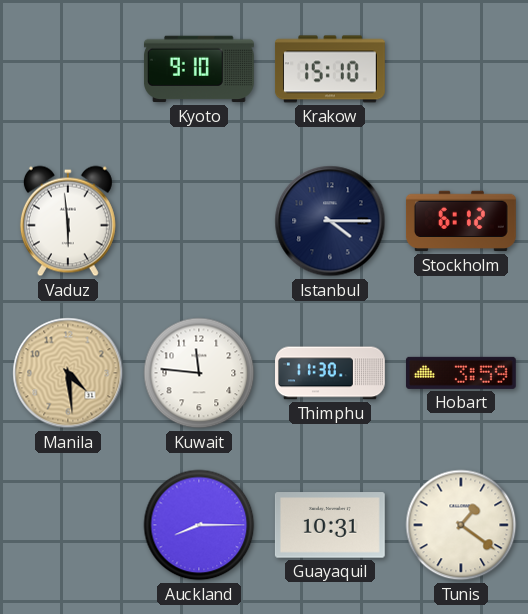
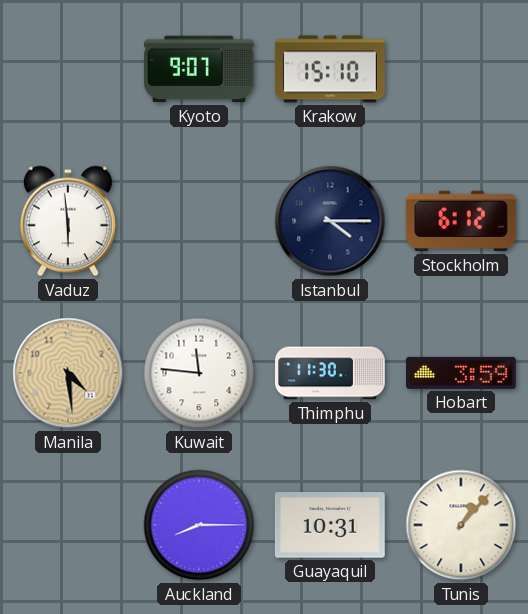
Kyoto: 9:10 -> 9:07
Tunis: 1:21 -> 1:07
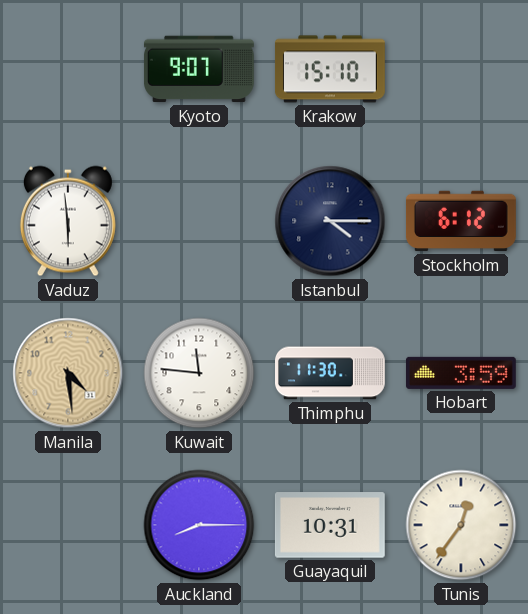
Tunis: 1:07 -> 12:36
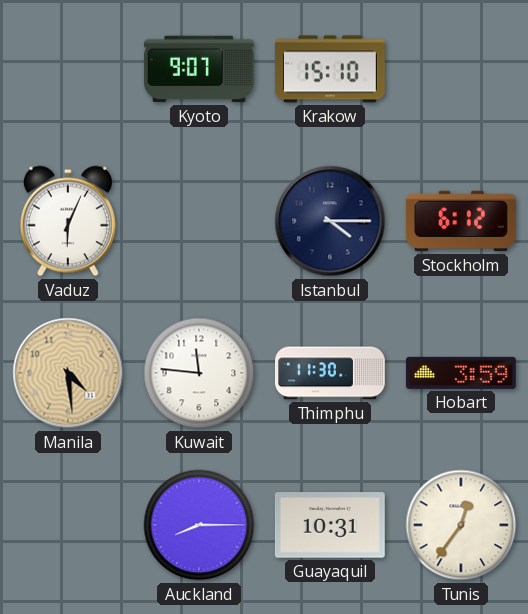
Vaduz: 5:59 -> 6:04
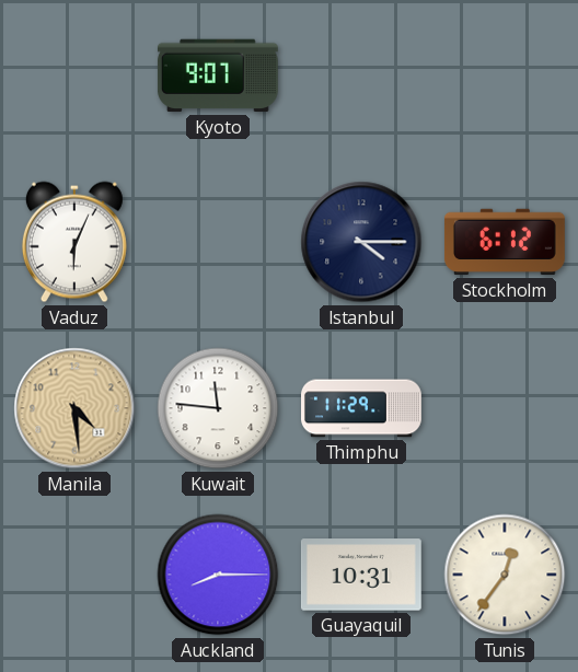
Krakow: 15:10 -> none
Thimphu: 11:30 -> 11:29
Hobart: 3:59 -> none
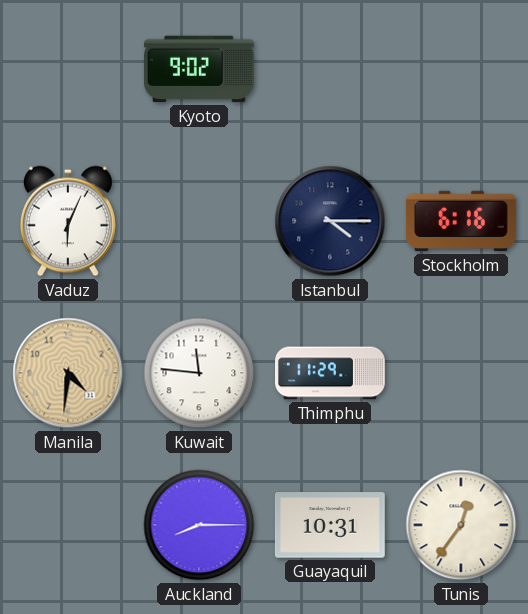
Kyoto: 9:07 -> 9:02
Stockholm: 6:12 -> 6:16
Manila: 4:29 -> 4:31
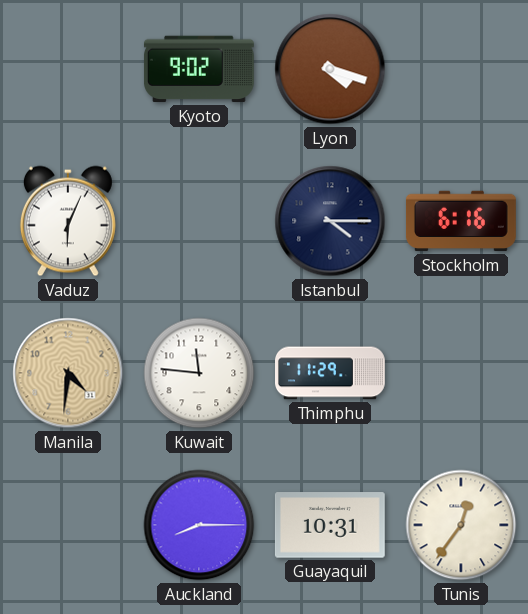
Lyon: none -> 4:18
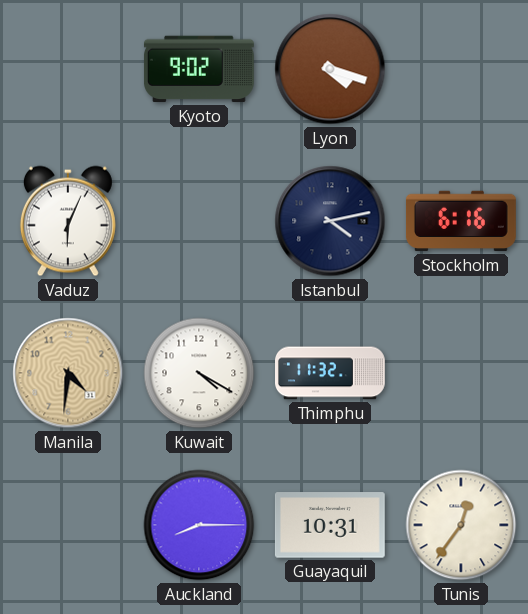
Istanbul: 4:15 -> 4:13
Kuwait: 11:46 -> 4:20
Thimphu: 11:29 -> 11:32
